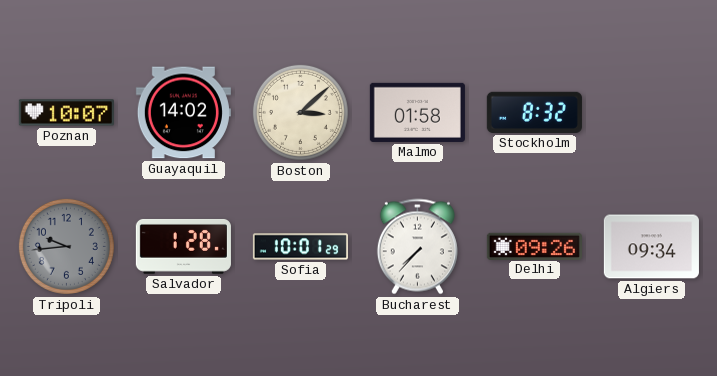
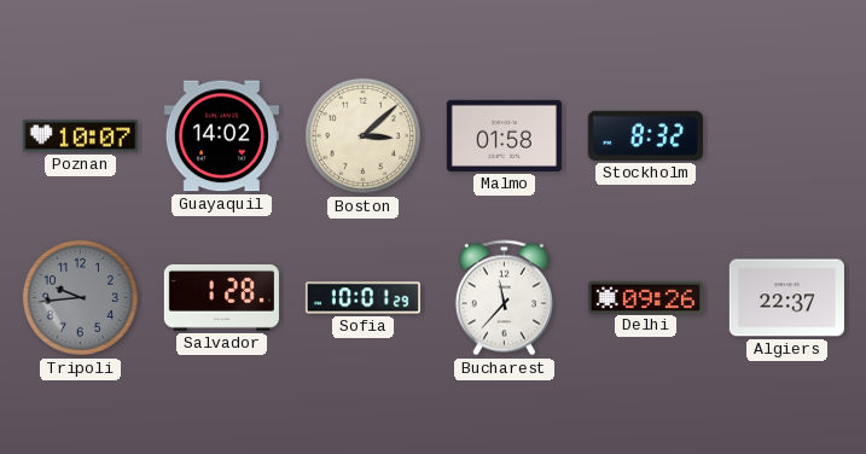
Bucharest: 7:37 -> 11:37
Algiers: 09:34 -> 22:37
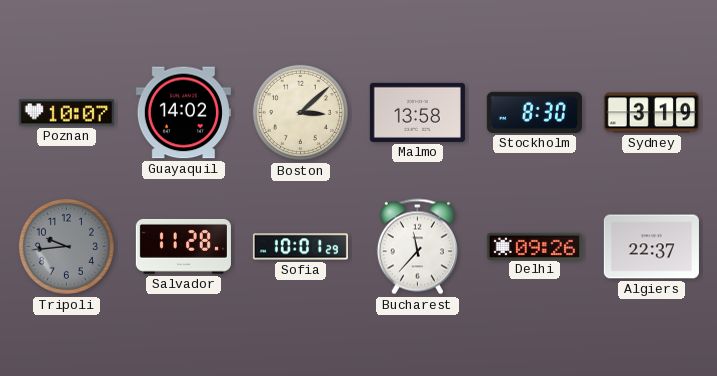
Malmo: 01:58 -> 13:58
Stockholm: 8:32 -> 8:30
Sydney: none -> 3:19
Salvador: 1:28 -> 11:28
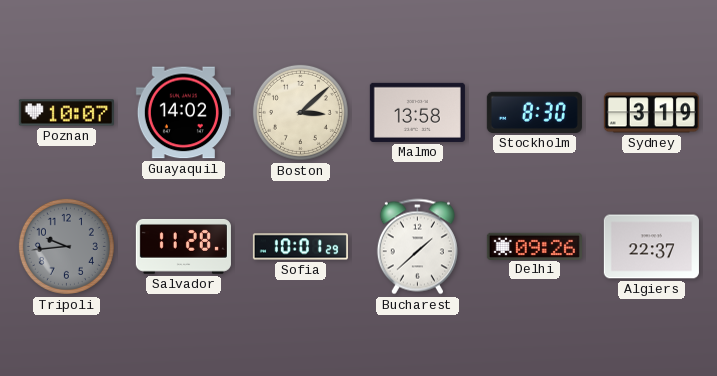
Bucharest: 11:37 -> 1:38
